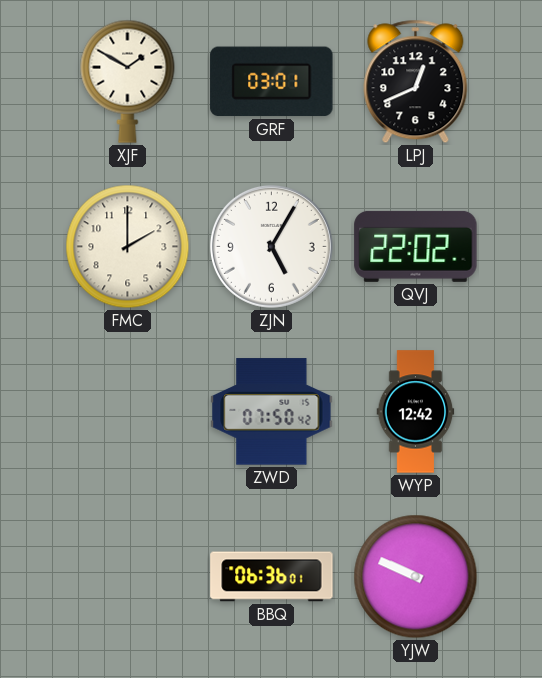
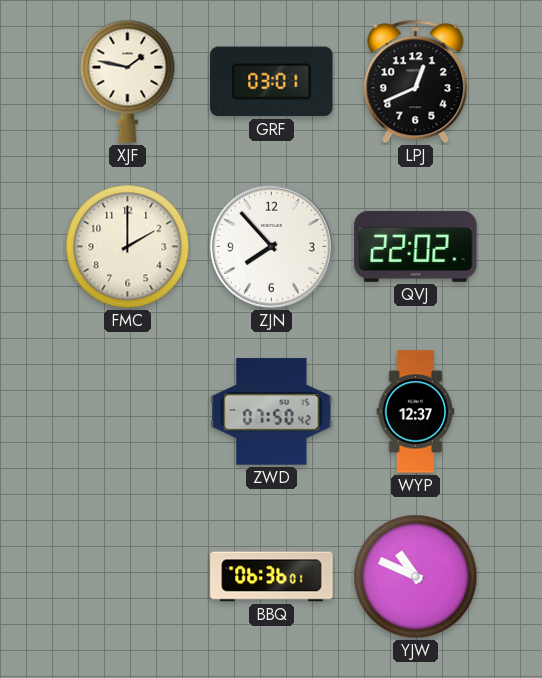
XJF: 1:50 -> 1:47
ZJN: 5:05 -> 7:53
WYP: 12:42 -> 12:37
YJW: 9:49 -> 10:49
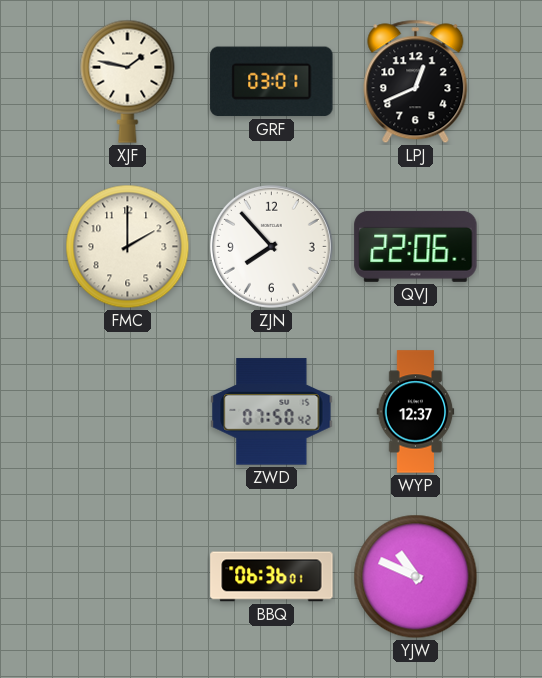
QVJ: 22:02 -> 22:06
